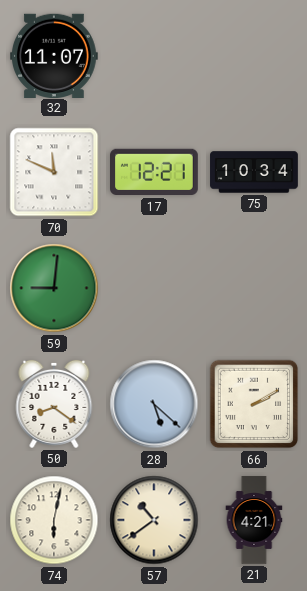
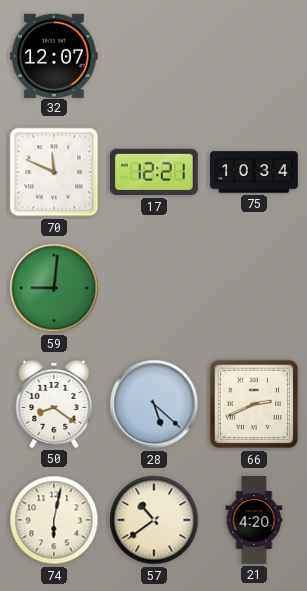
32: 11:07 -> 12:07
66: 2:10 -> 2:41
21: 4:21 -> 4:20
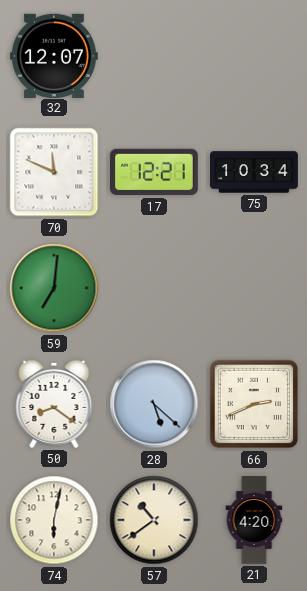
59: 9:01 -> 7:01
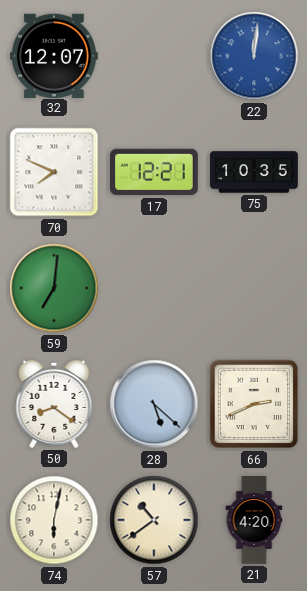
22: none -> 12:01
70: 11:49 -> 7:49
75: 10:34 -> 10:35
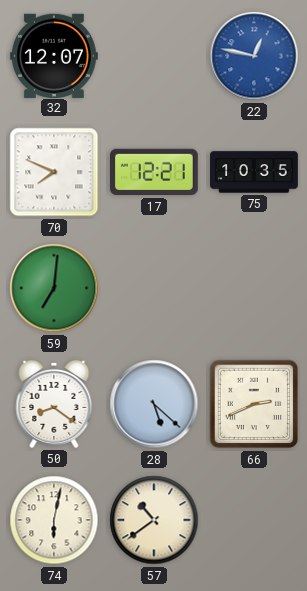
22: 12:01 -> 12:47
21: 4:20 -> none
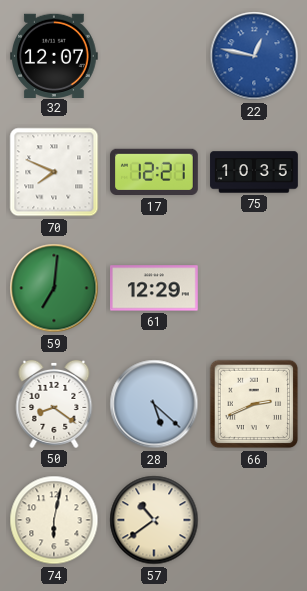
61: none -> 12:29
